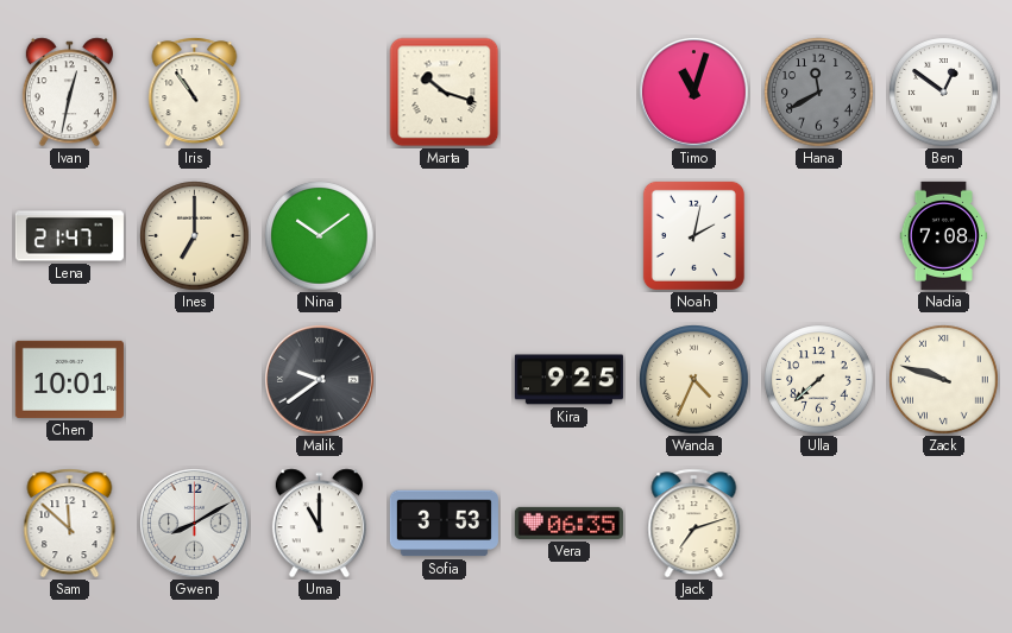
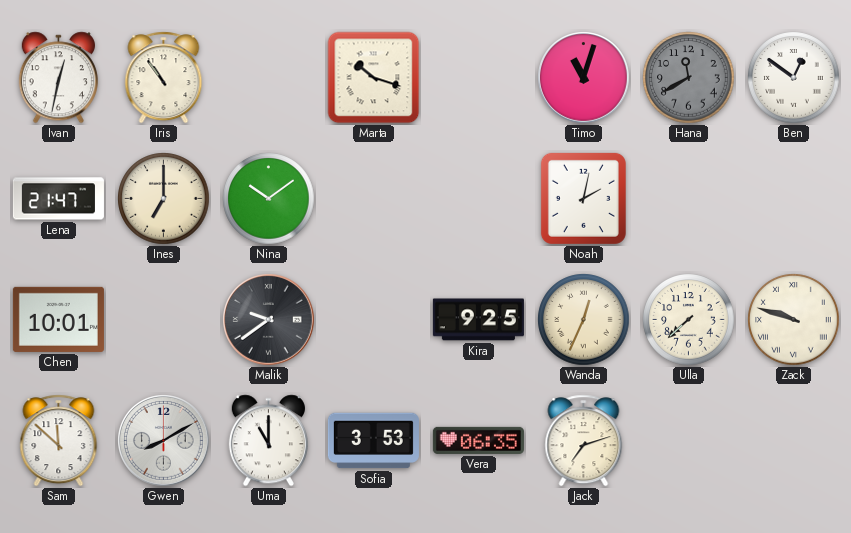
Nadia: 7:08 -> none
Wanda: 4:34 -> 12:34
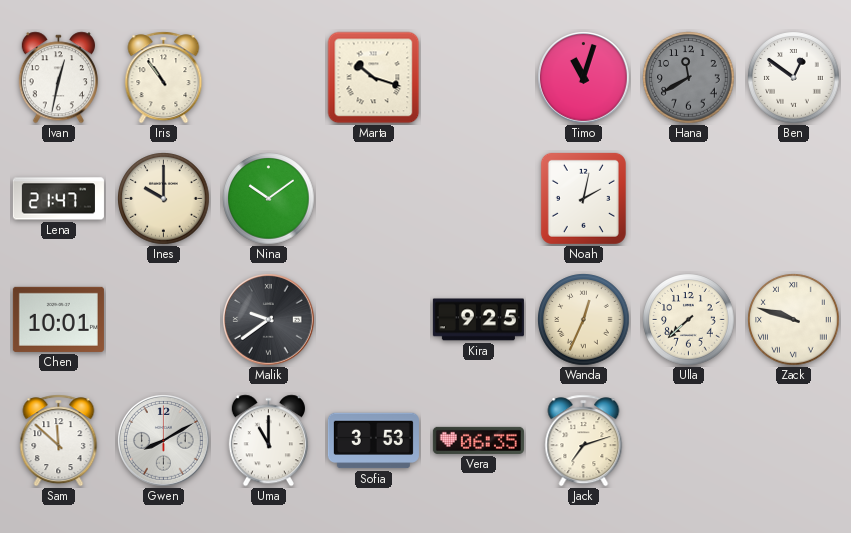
Ines: 7:00 -> 10:00
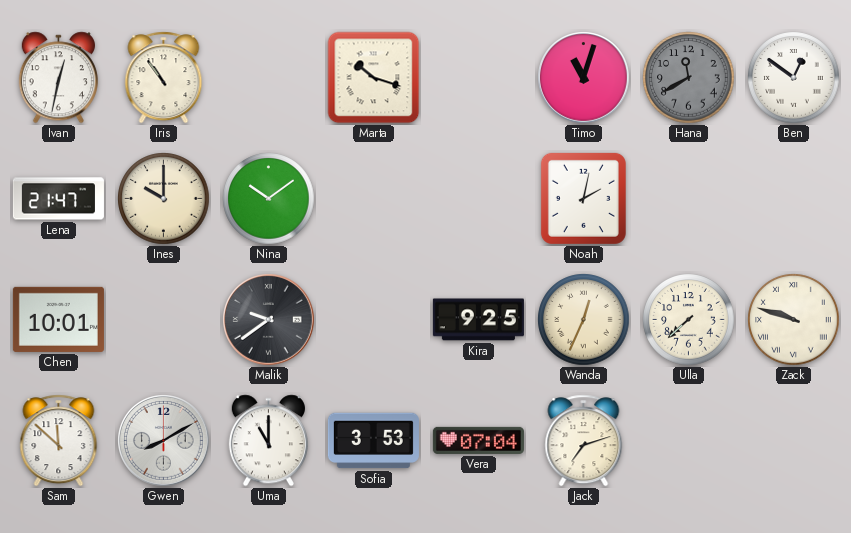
Vera: 06:35 -> 07:04
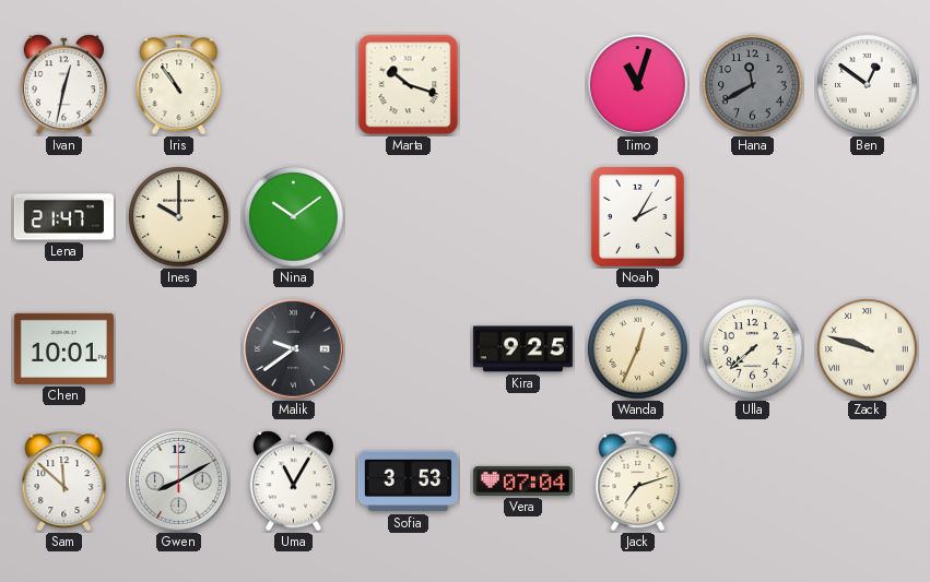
Noah: 2:02 -> 2:05
Uma: 11:00 -> 11:05
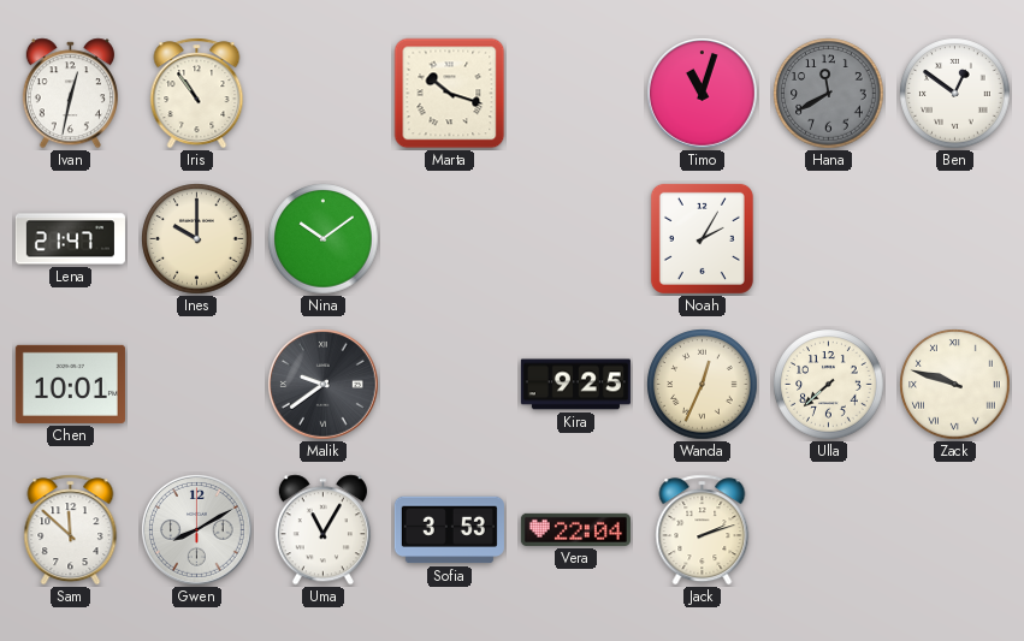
Vera: 07:04 -> 22:04
Jack: 7:12 -> 2:12
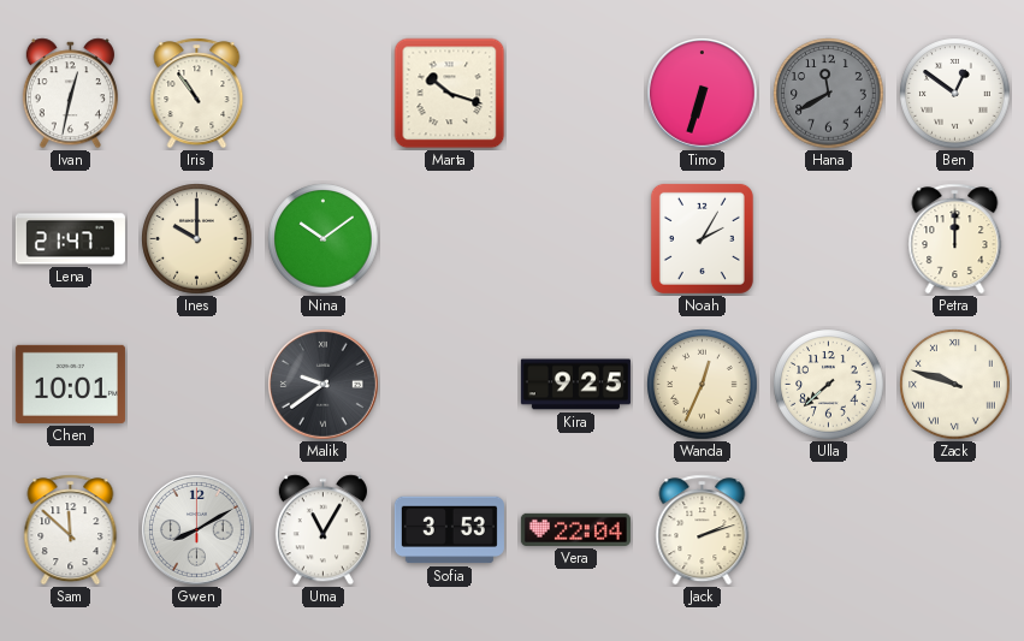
Timo: 11:03 -> 6:33
Petra: none -> 12:00
